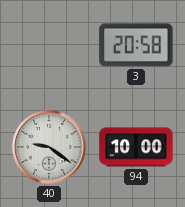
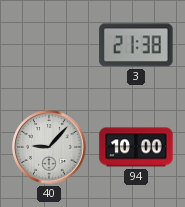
3: 20:58 -> 21:38
40: 9:21 -> 9:07
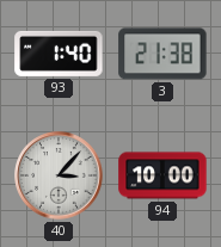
93: none -> 1:40
40: 9:07 -> 3:07
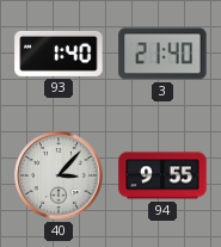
3: 21:38 -> 21:40
94: 10:00 -> 9:55
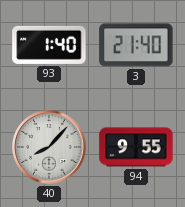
40: 3:07 -> 8:07
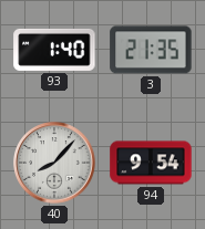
3: 21:40 -> 21:35
94: 9:55 -> 9:54
